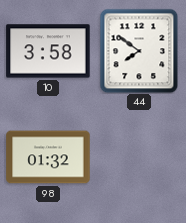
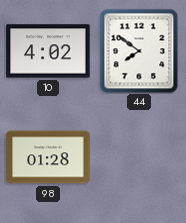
10: 3:58 -> 4:02
98: 01:32 -> 01:28
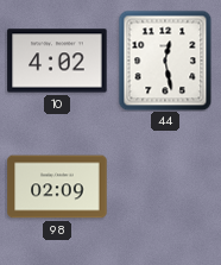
44: 7:51 -> 12:28
98: 01:28 -> 02:09
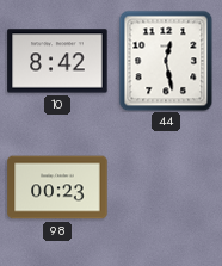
10: 4:02 -> 8:42
98: 02:09 -> 00:23
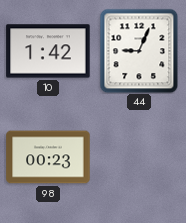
10: 8:42 -> 1:42
44: 12:28 -> 9:04
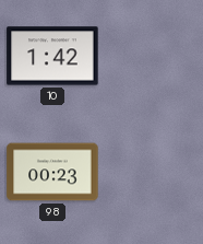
44: 9:04 -> none
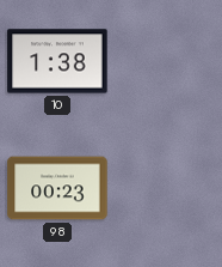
10: 1:42 -> 1:38
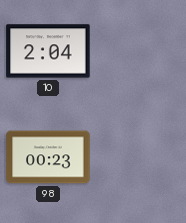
10: 1:38 -> 2:04
